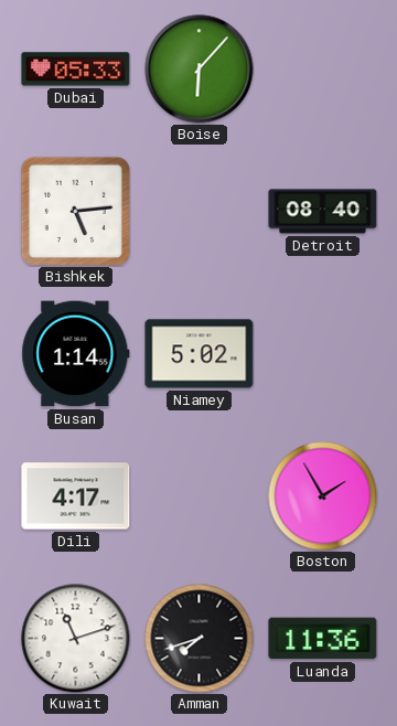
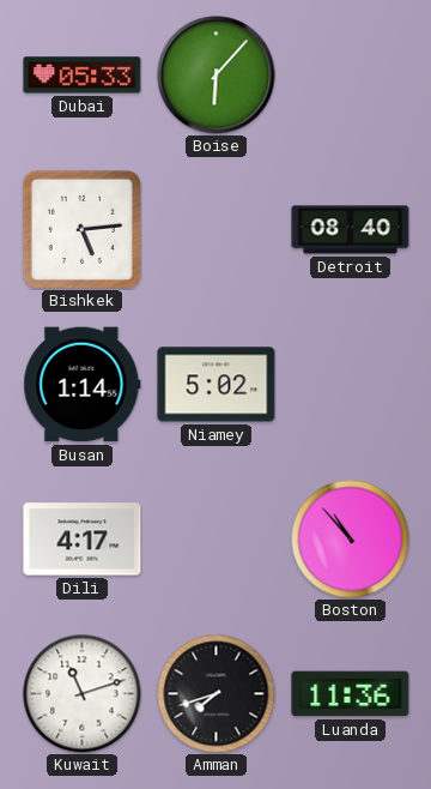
Boston: 1:55 -> 10:53
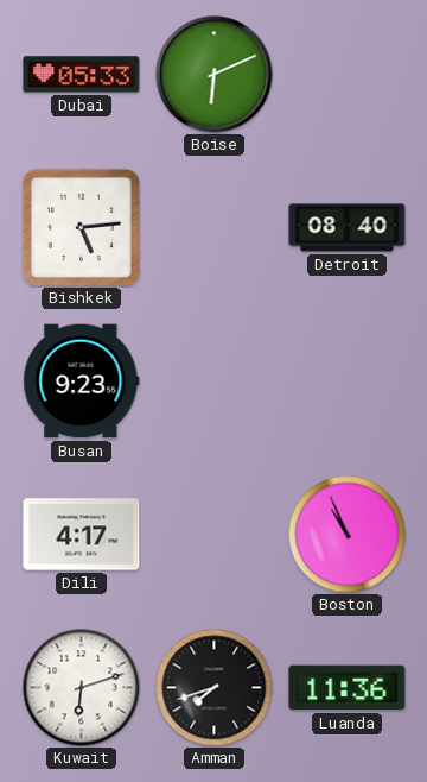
Boise: 6:07 -> 6:11
Busan: 1:14 -> 9:23
Niamey: 5:02 -> none
Boston: 10:53 -> 10:56
Kuwait: 11:12 -> 6:12
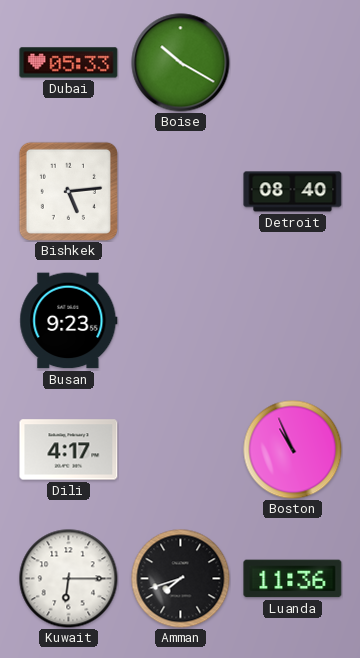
Boise: 6:11 -> 10:20
Kuwait: 6:12 -> 6:15
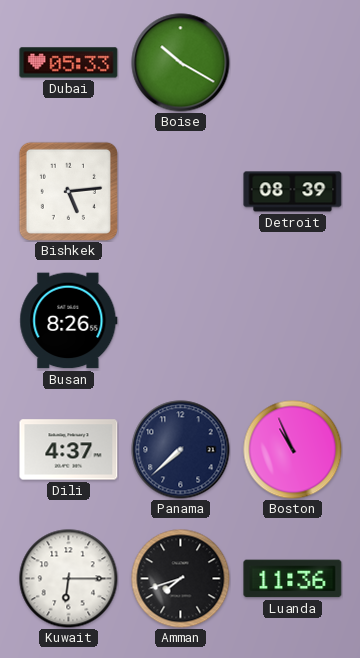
Detroit: 08:40 -> 08:39
Busan: 9:23 -> 8:26
Dili: 4:17 -> 4:37
Panama: none -> 7:38
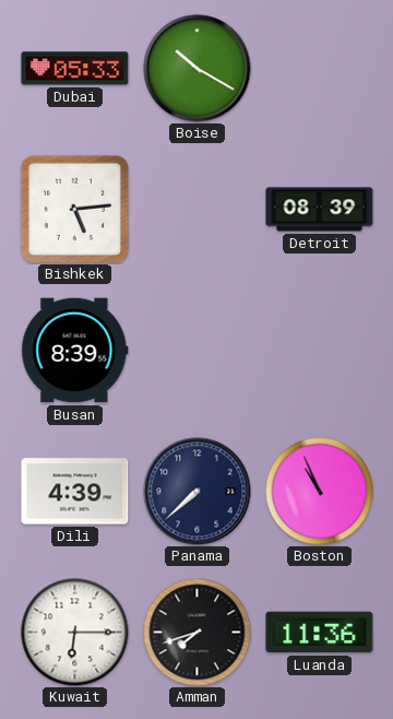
Busan: 8:26 -> 8:39
Dili: 4:37 -> 4:39
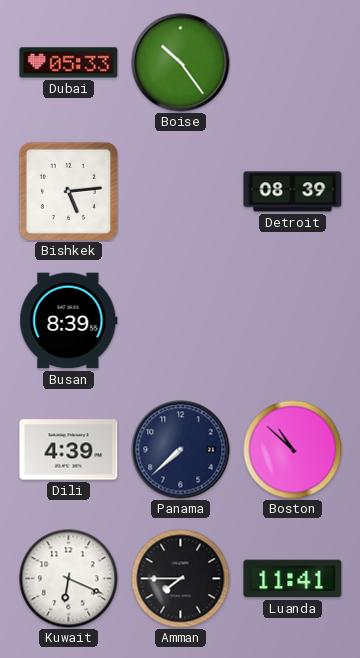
Boise: 10:20 -> 10:24
Boston: 10:56 -> 10:52
Kuwait: 6:15 -> 6:19
Amman: 7:42 -> 7:45
Luanda: 11:36 -> 11:41
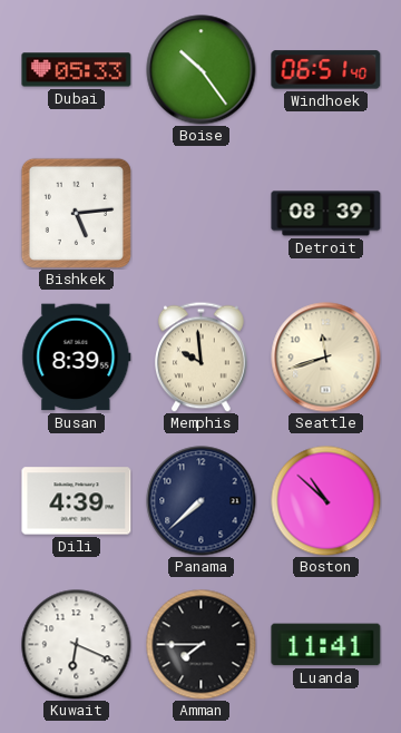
Windhoek: none -> 06:51
Memphis: none -> 9:59
Seattle: none -> 11:42
